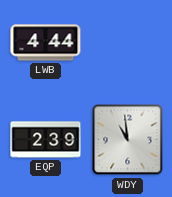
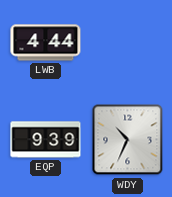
EQP: 2:39 -> 9:39
WDY: 10:59 -> 10:34
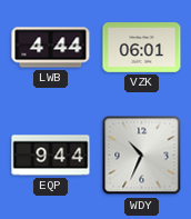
VZK: none -> 06:01
EQP: 9:39 -> 9:44
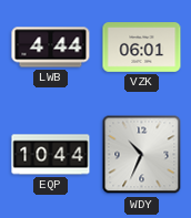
EQP: 9:44 -> 10:44
